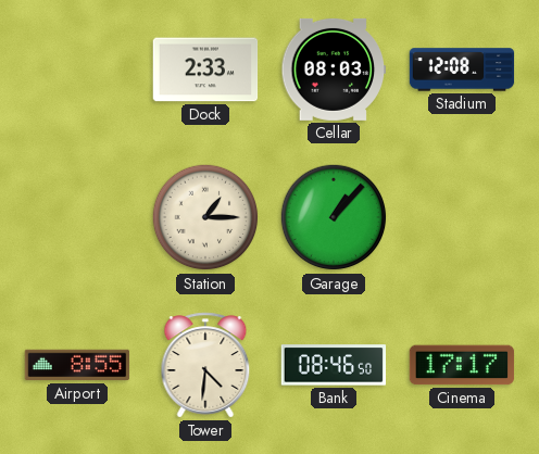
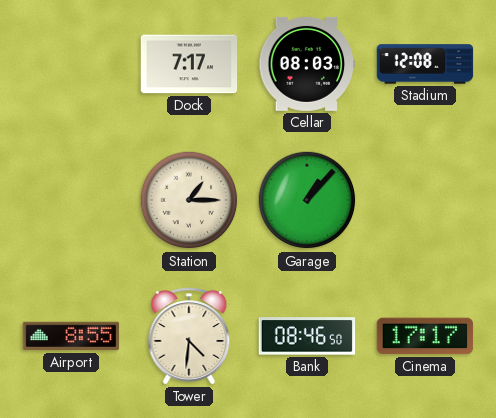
Dock: 2:33 -> 7:17
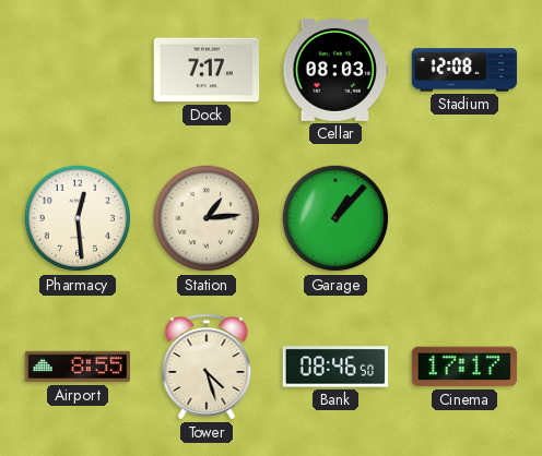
Pharmacy: none -> 12:29
Station: 1:15 -> 1:14
Tower: 4:31 -> 4:27
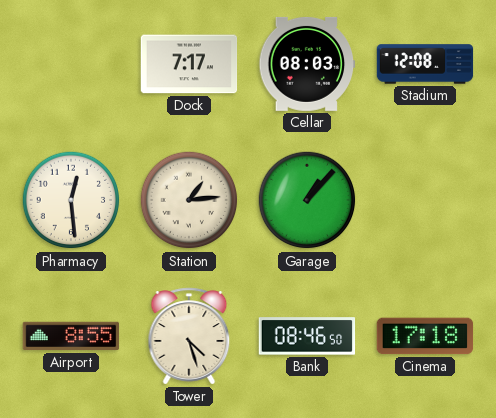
Cinema: 17:17 -> 17:18
